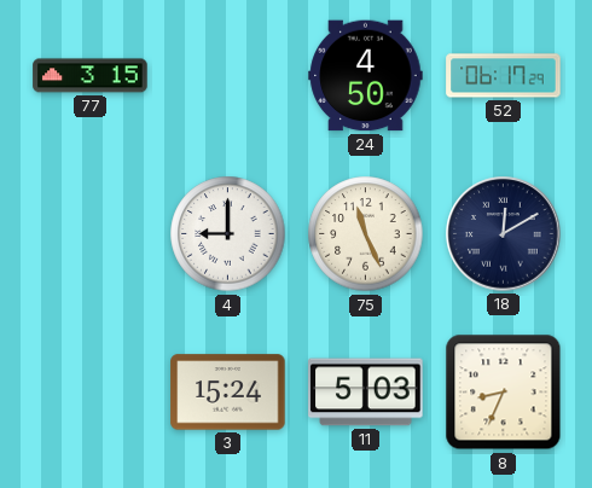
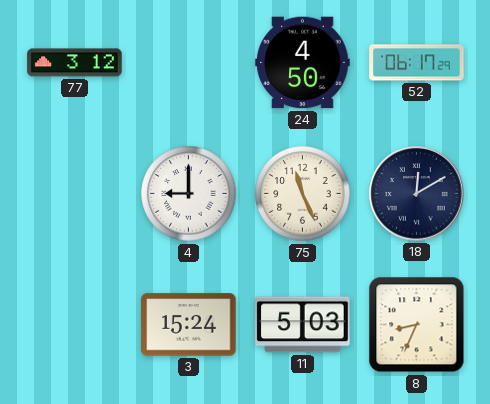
77: 3:15 -> 3:12
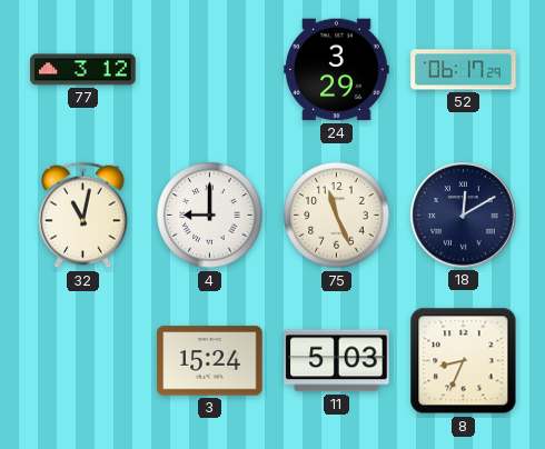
24: 4:50 -> 3:29
32: none -> 11:02
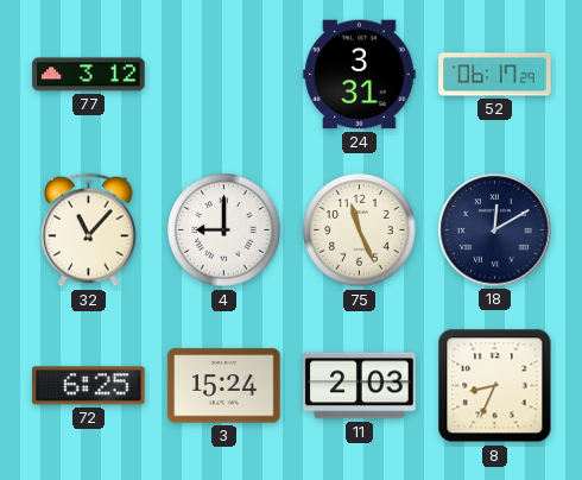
24: 3:29 -> 3:31
32: 11:02 -> 11:07
72: none -> 6:25
11: 5:03 -> 2:03
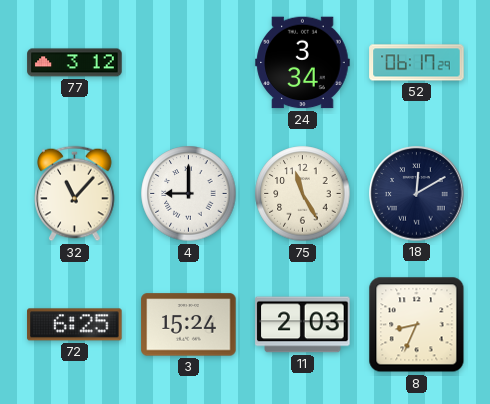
24: 3:31 -> 3:34
75: 11:26 -> 11:25
